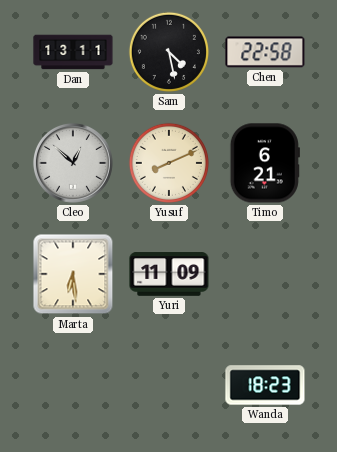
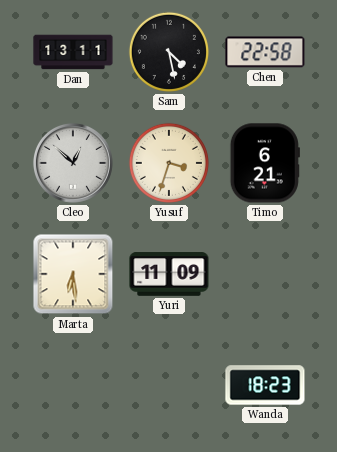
Yusuf: 8:11 -> 3:33
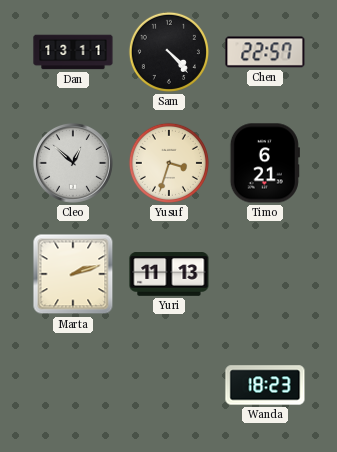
Sam: 4:28 -> 4:23
Chen: 22:58 -> 22:57
Marta: 6:29 -> 2:12
Yuri: 11:09 -> 11:13
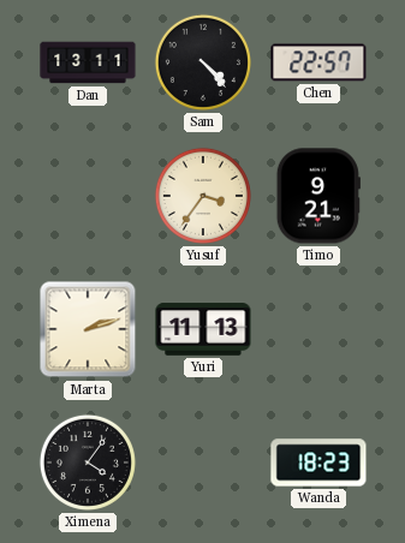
Cleo: 12:52 -> none
Yusuf: 3:33 -> 3:36
Timo: 6:21 -> 9:21
Ximena: none -> 4:06
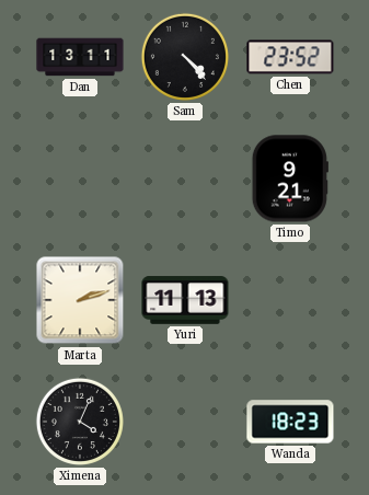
Chen: 22:57 -> 23:52
Yusuf: 3:36 -> none
Ximena: 4:06 -> 4:04
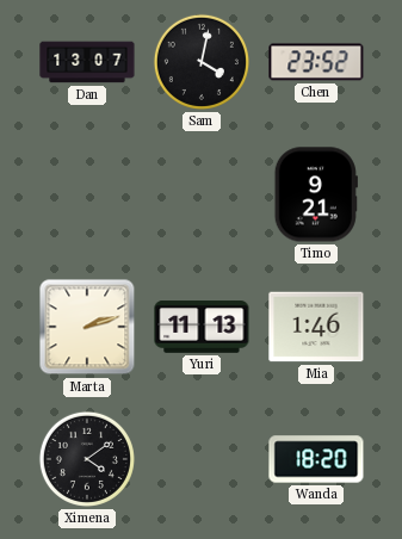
Dan: 13:11 -> 13:07
Sam: 4:23 -> 4:02
Mia: none -> 1:46
Ximena: 4:04 -> 4:09
Wanda: 18:23 -> 18:20
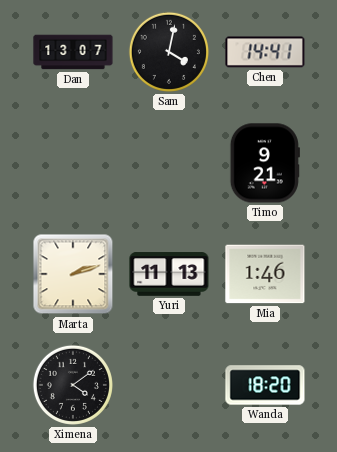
Chen: 23:52 -> 14:41
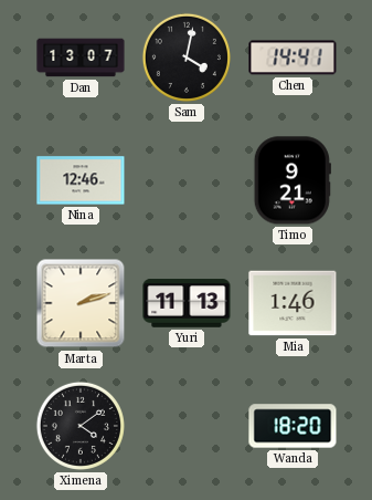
Nina: none -> 12:46
